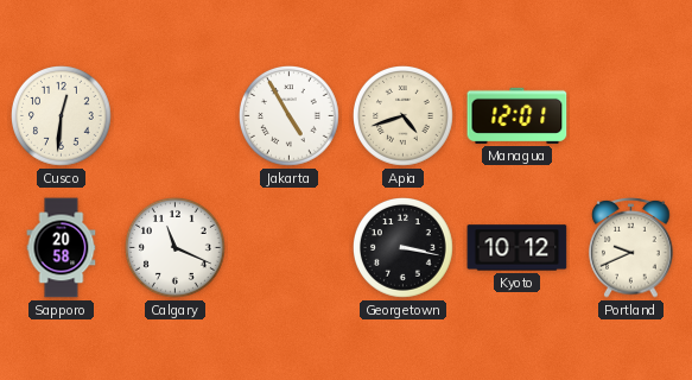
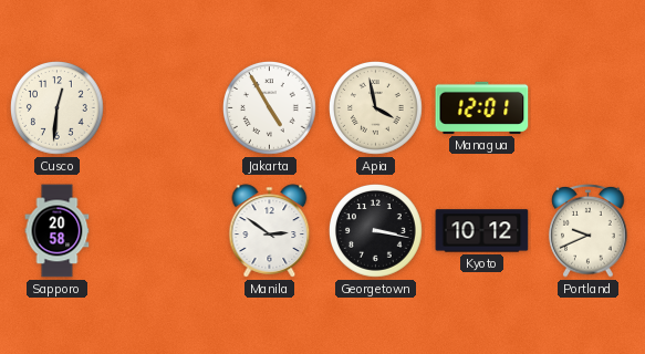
Apia: 4:42 -> 3:58
Calgary: 11:19 -> none
Manila: none -> 2:51
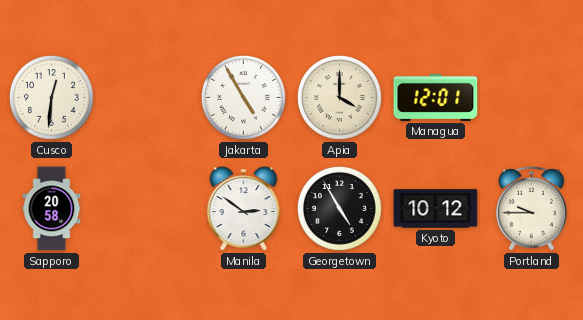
Apia: 3:58 -> 4:00
Georgetown: 3:17 -> 4:55
Portland: 9:41 -> 9:45
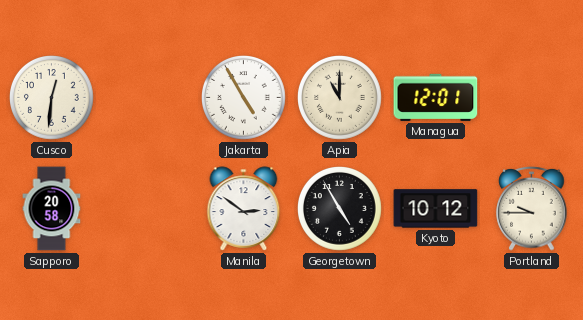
Apia: 4:00 -> 11:00
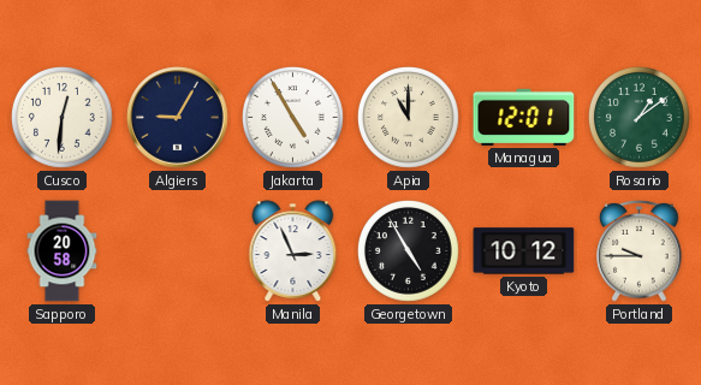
Algiers: none -> 9:05
Rosario: none -> 1:09
Manila: 2:51 -> 2:56
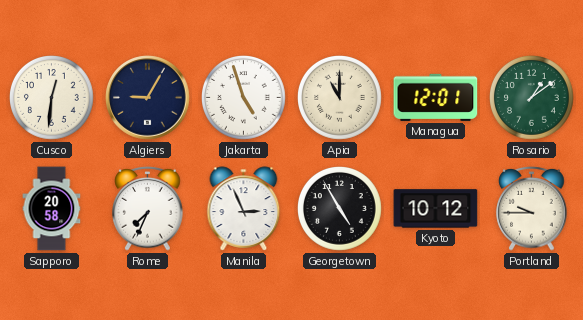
Jakarta: 4:55 -> 4:57
Rome: none -> 7:34
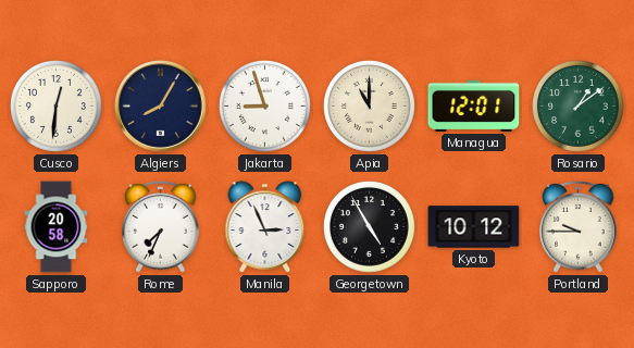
Algiers: 9:05 -> 8:05
Jakarta: 4:57 -> 8:57
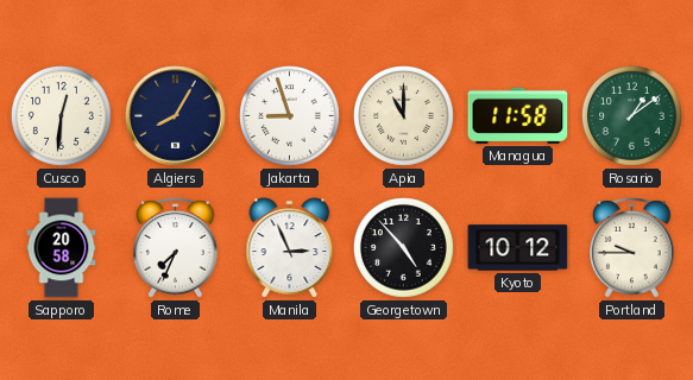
Managua: 12:01 -> 11:58
Georgetown: 4:55 -> 4:53
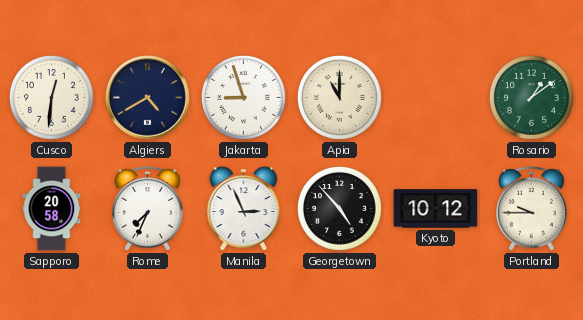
Algiers: 8:05 -> 4:40
Managua: 11:58 -> none
